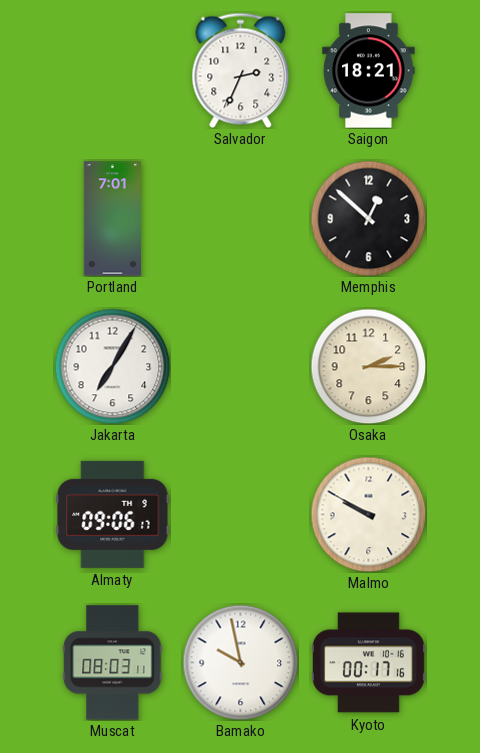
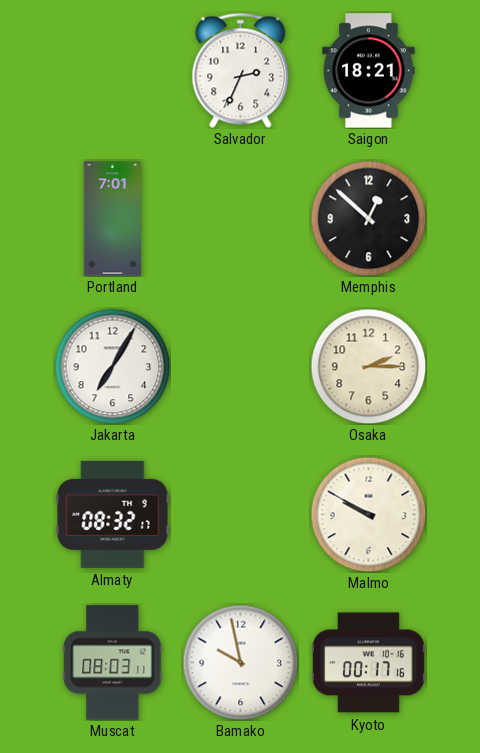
Almaty: 09:06 -> 08:32
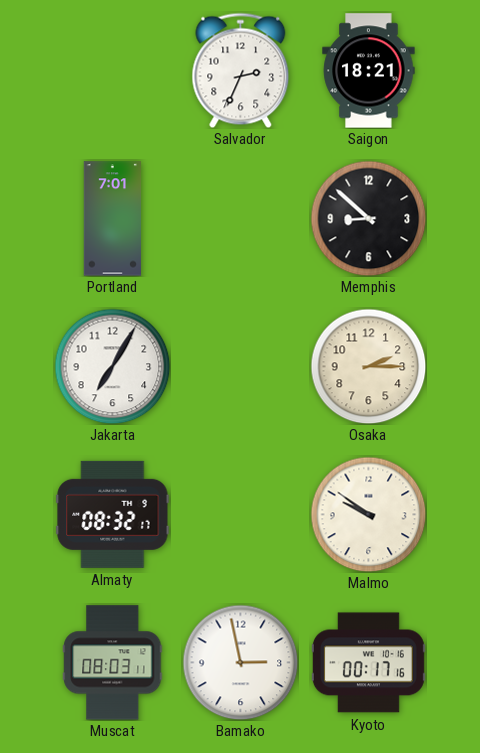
Memphis: 12:52 -> 8:52
Malmo: 9:50 -> 9:51
Bamako: 9:58 -> 2:58
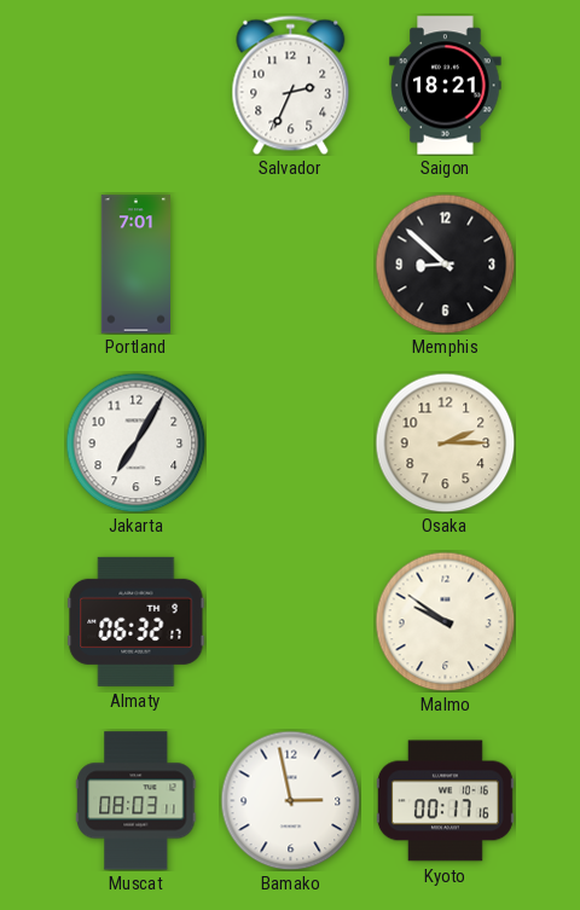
Almaty: 08:32 -> 06:32
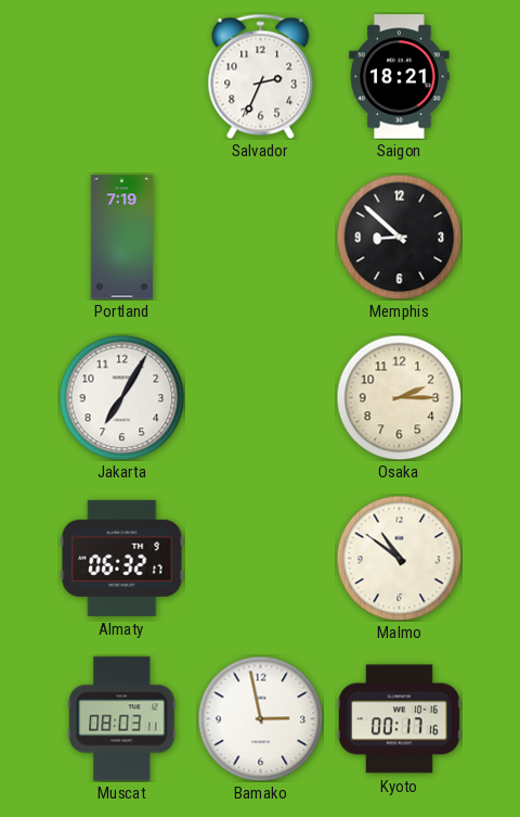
Portland: 7:01 -> 7:19
Malmo: 9:51 -> 10:51
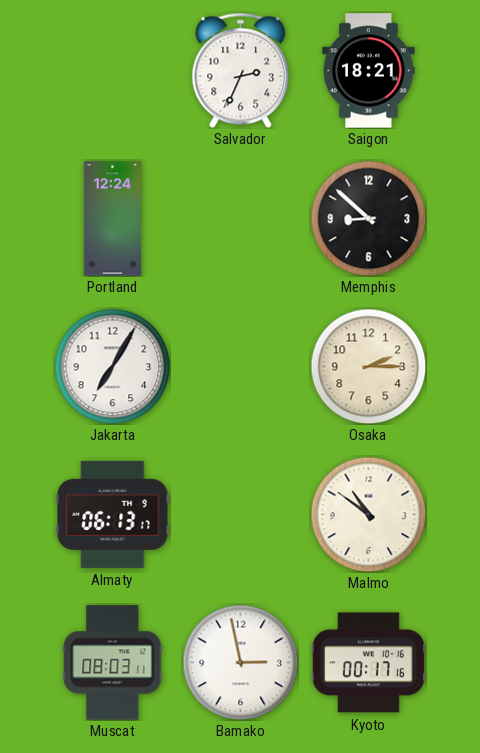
Portland: 7:19 -> 12:24
Almaty: 06:32 -> 06:13
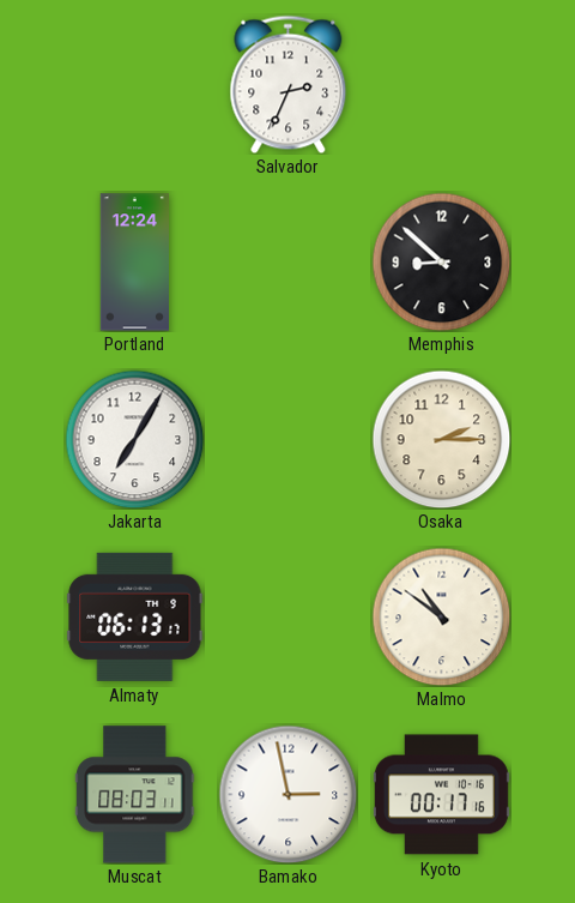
Saigon: 18:21 -> none
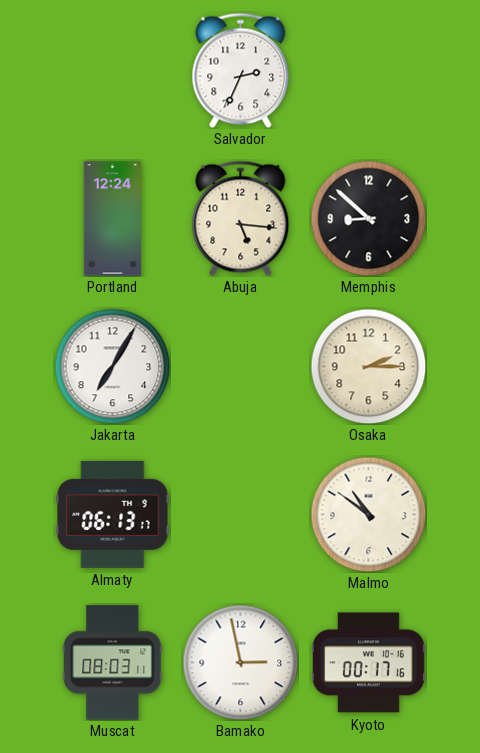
Abuja: none -> 5:16
